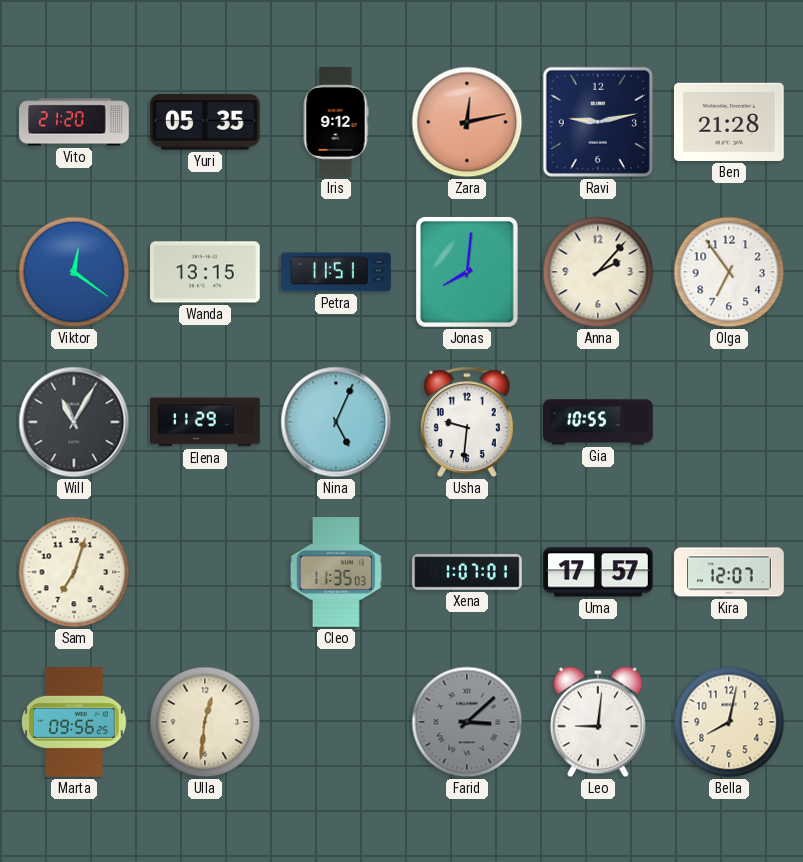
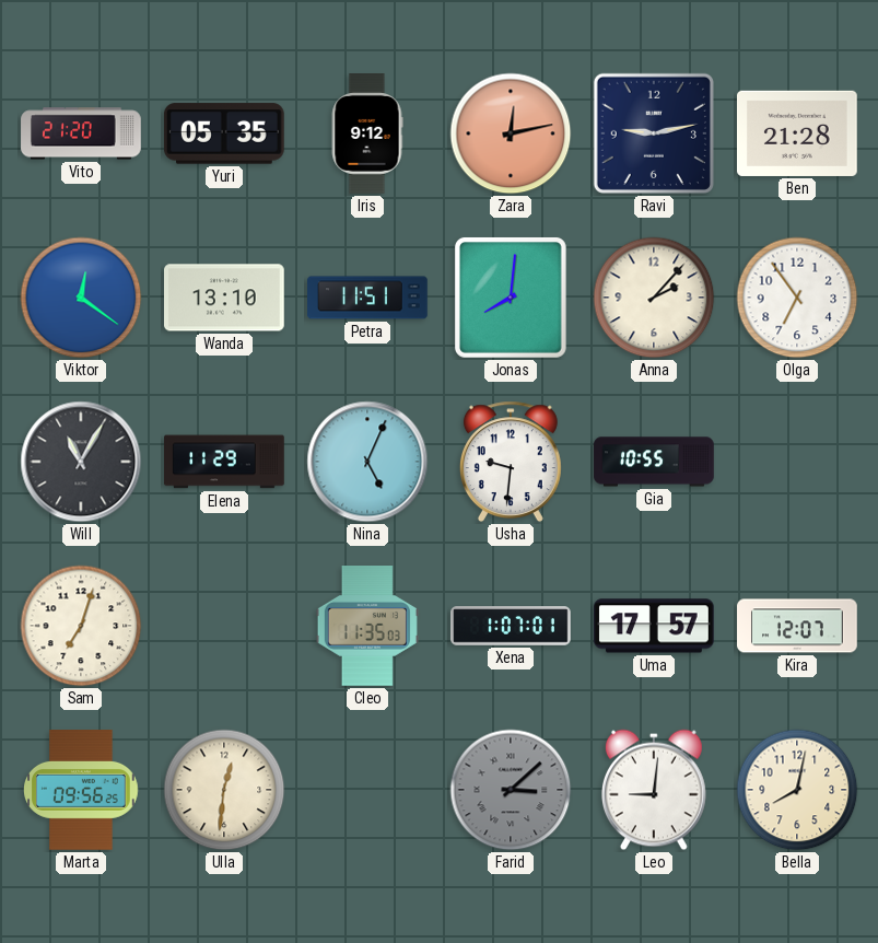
Wanda: 13:15 -> 13:10
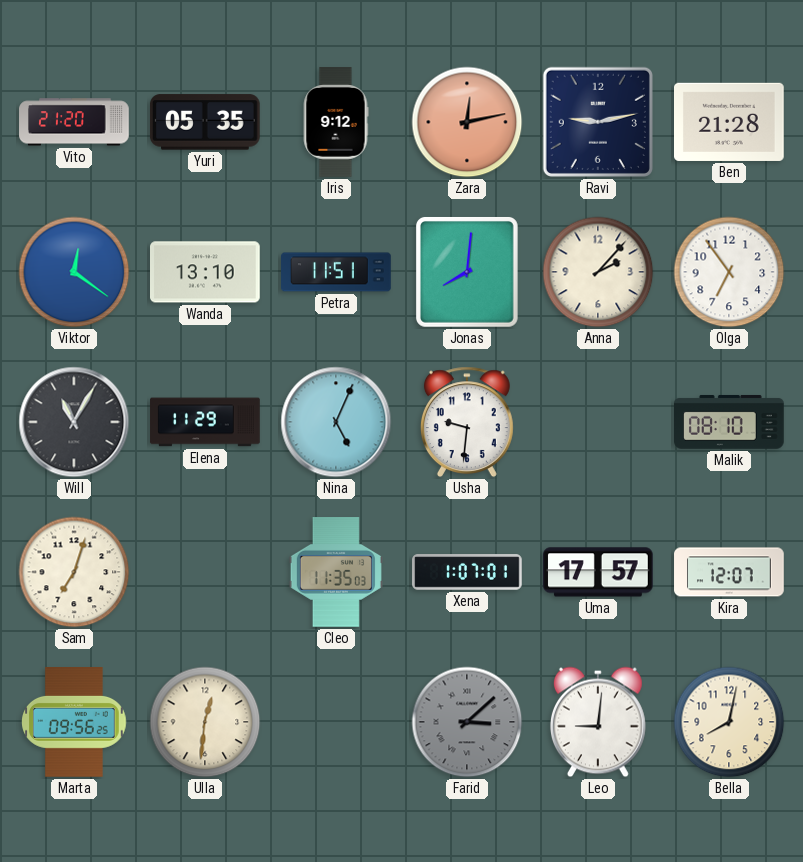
Gia: 10:55 -> none
Malik: none -> 08:10
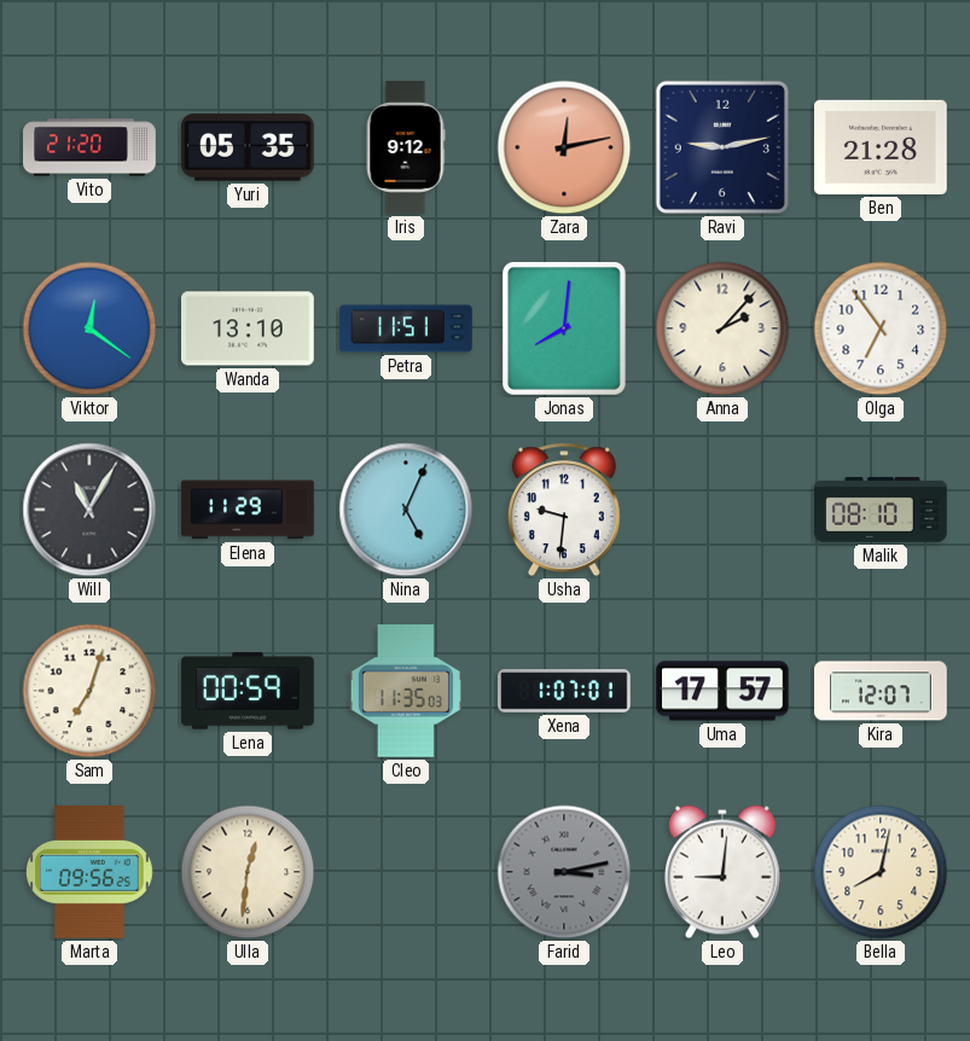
Lena: none -> 00:59
Farid: 3:08 -> 3:13
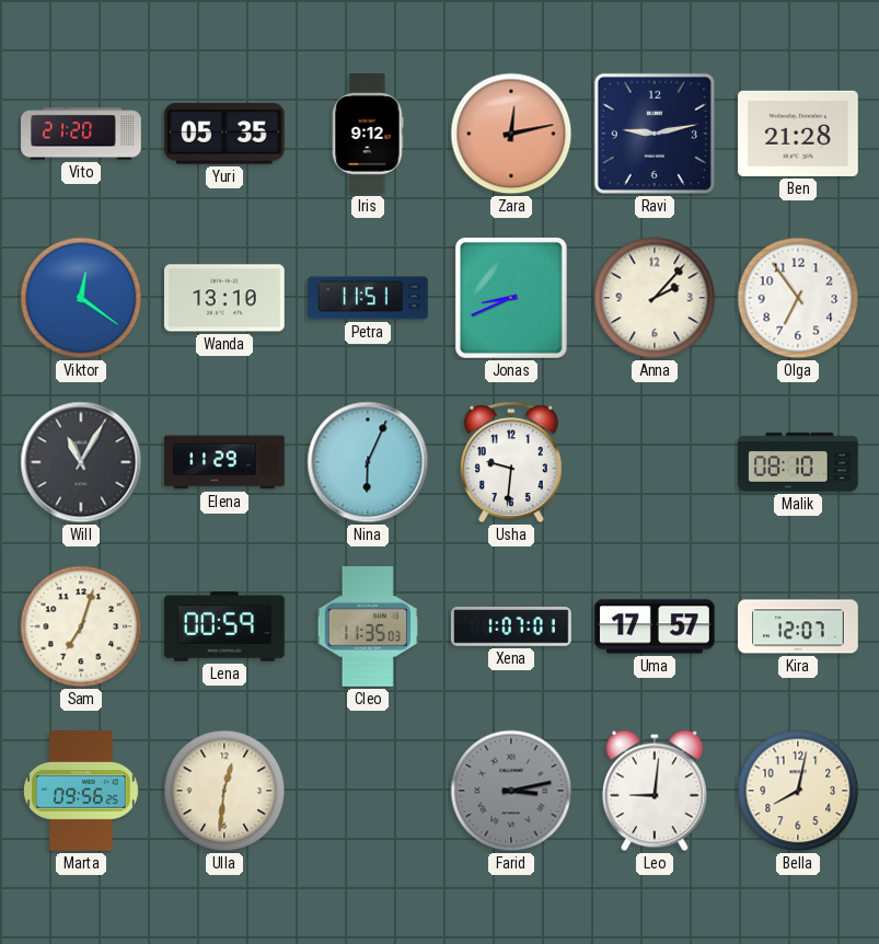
Jonas: 8:01 -> 8:41
Nina: 5:04 -> 6:04
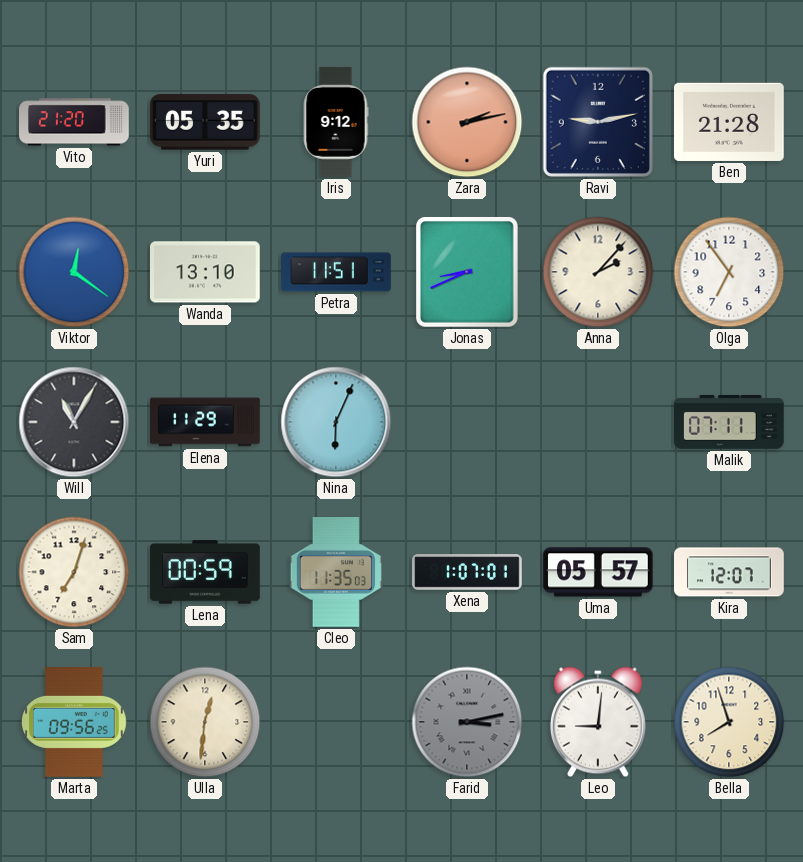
Zara: 12:13 -> 2:13
Usha: 9:31 -> none
Malik: 08:10 -> 07:11
Uma: 17:57 -> 05:57
Bella: 8:02 -> 7:57
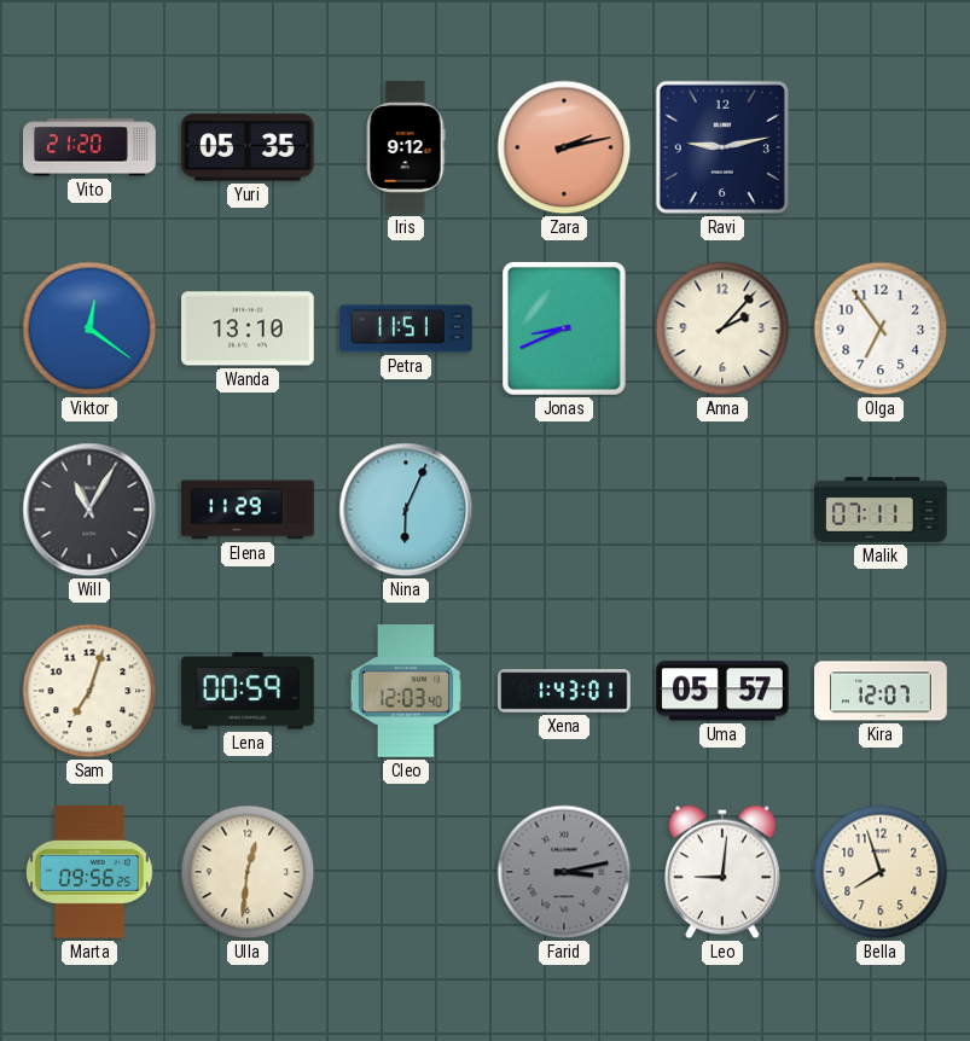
Ben: 21:28 -> none
Cleo: 11:35 -> 12:03
Xena: 1:07 -> 1:43
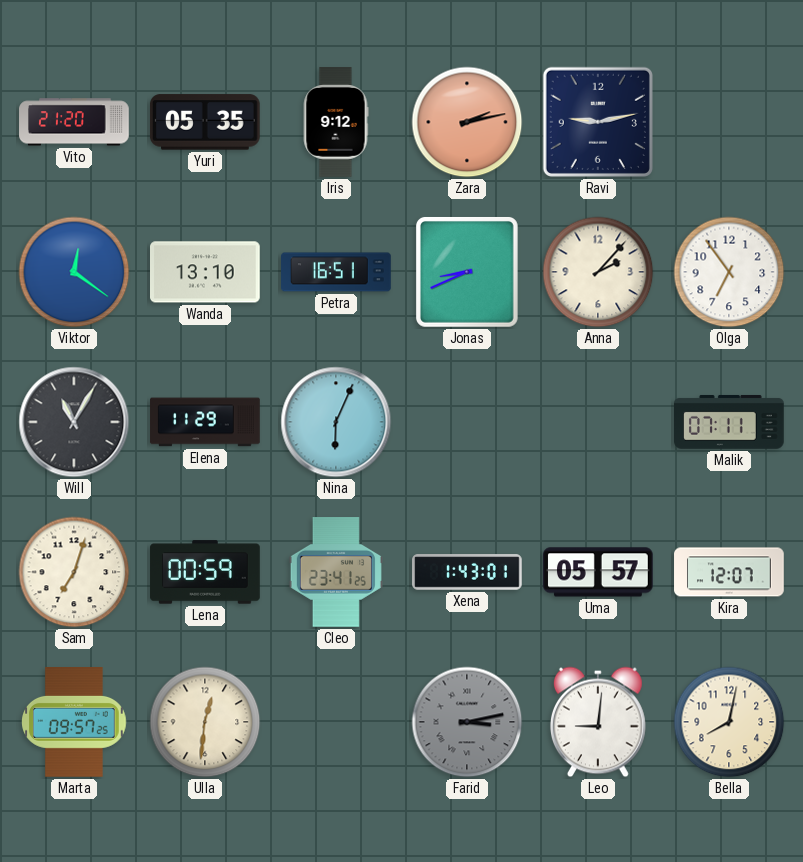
Petra: 11:51 -> 16:51
Cleo: 12:03 -> 23:41
Marta: 09:56 -> 09:57
Bella: 7:57 -> 8:02
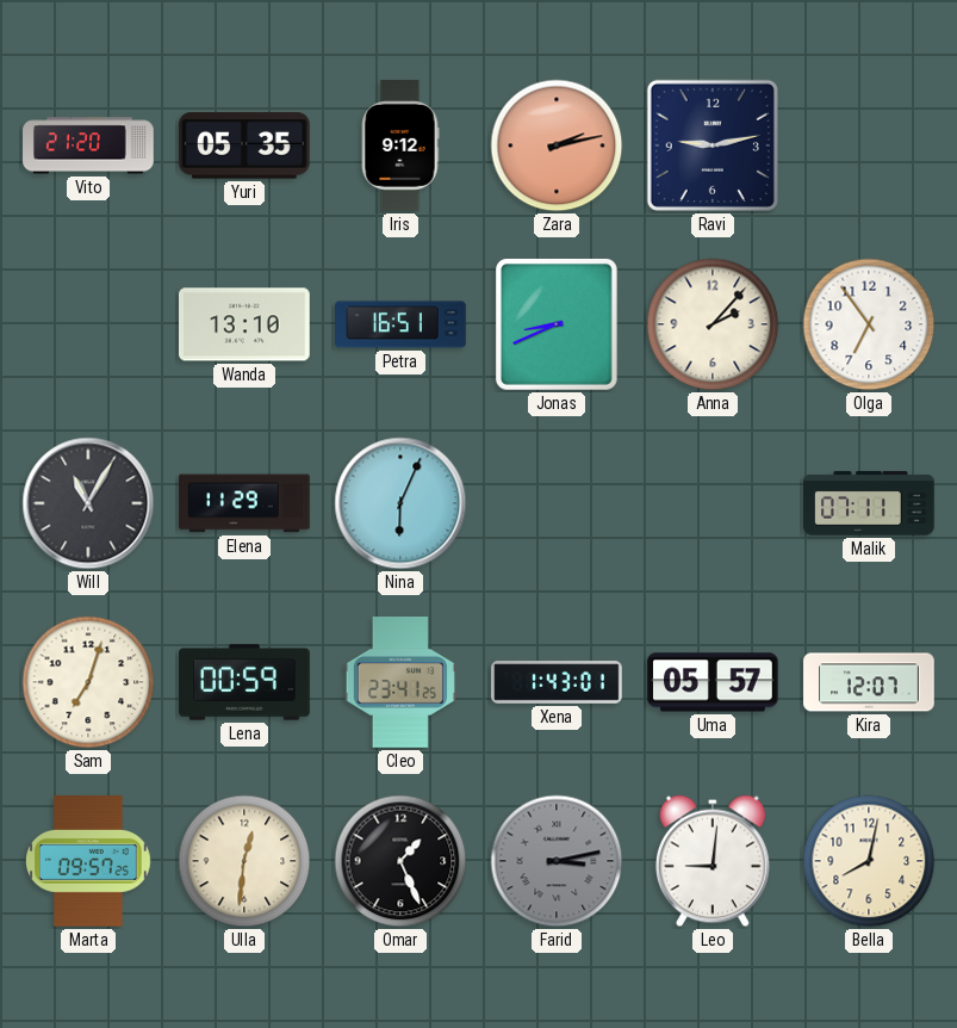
Viktor: 12:21 -> none
Omar: none -> 1:26
